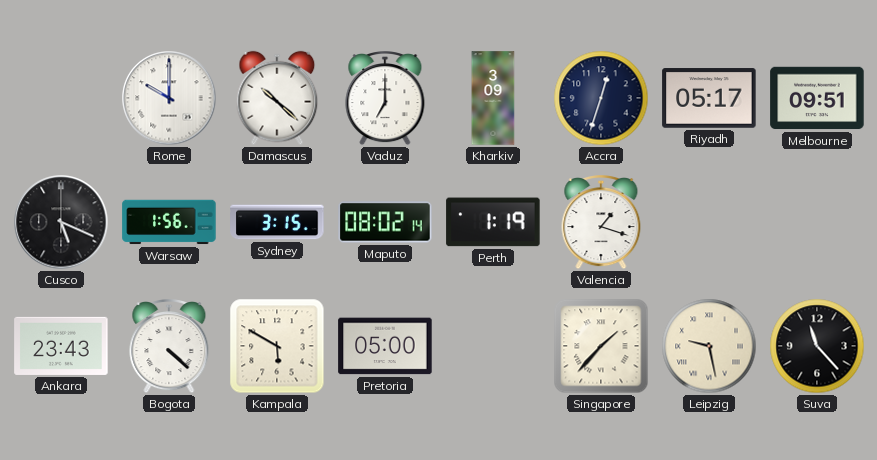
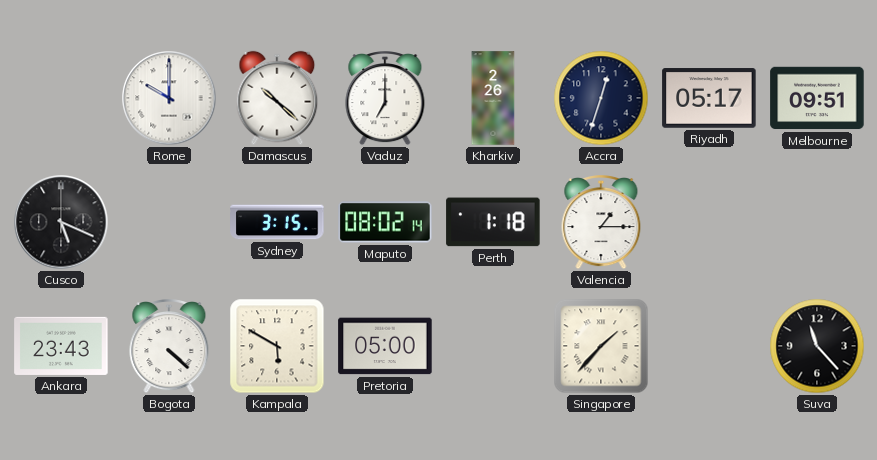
Kharkiv: 3:09 -> 2:26
Warsaw: 1:56 -> none
Perth: 1:19 -> 1:18
Valencia: 1:18 -> 1:15
Leipzig: 9:28 -> none
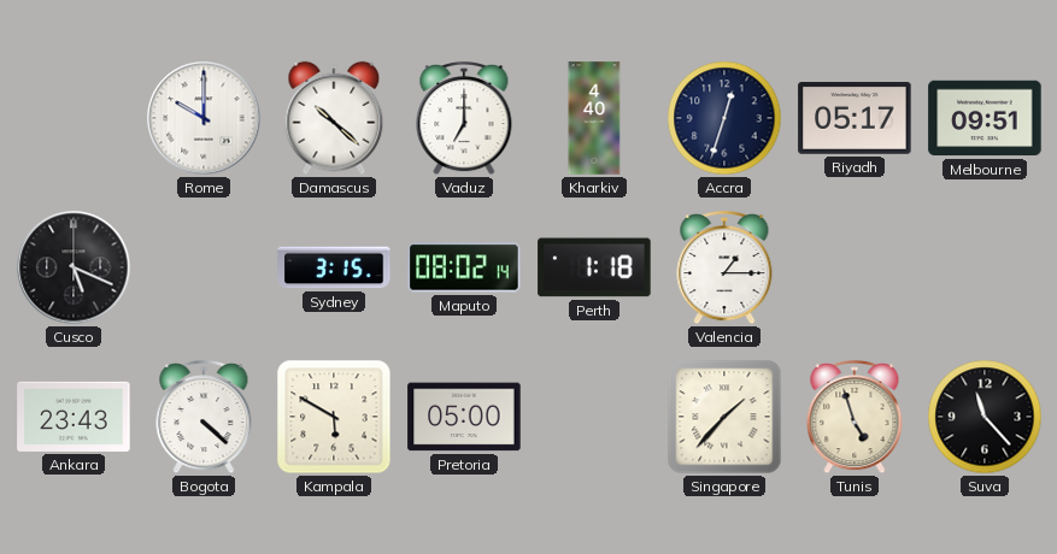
Kharkiv: 2:26 -> 4:40
Tunis: none -> 4:57
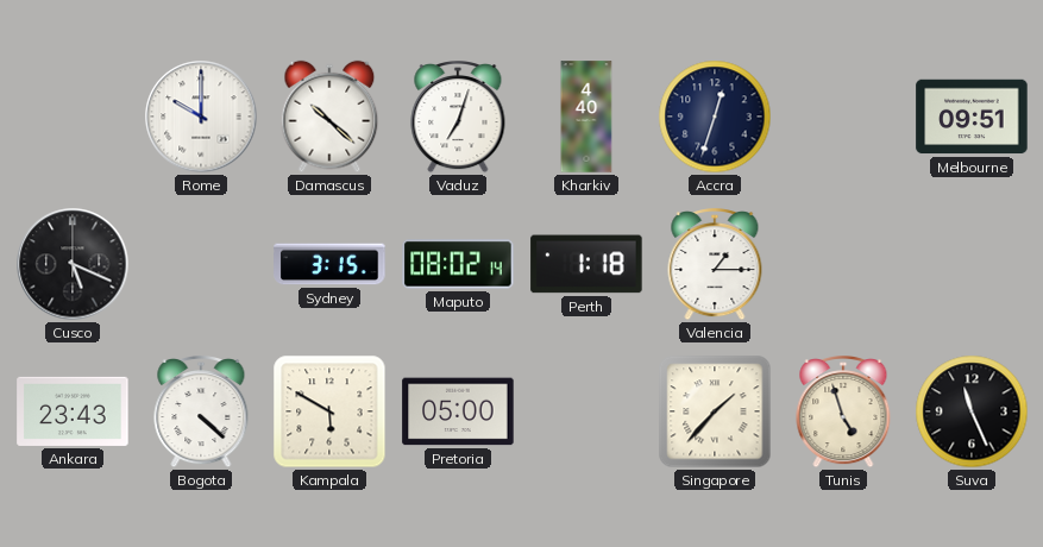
Vaduz: 7:00 -> 7:03
Riyadh: 05:17 -> none
Suva: 11:23 -> 11:26
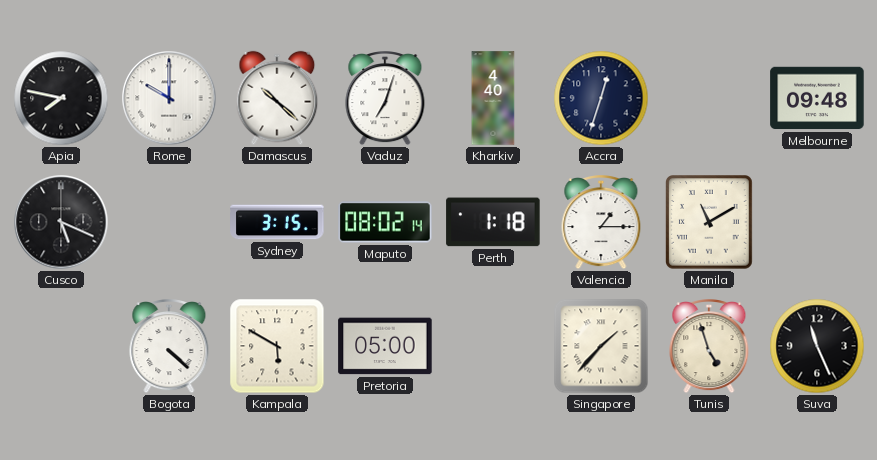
Apia: none -> 7:47
Melbourne: 09:51 -> 09:48
Manila: none -> 11:10
Ankara: 23:43 -> none
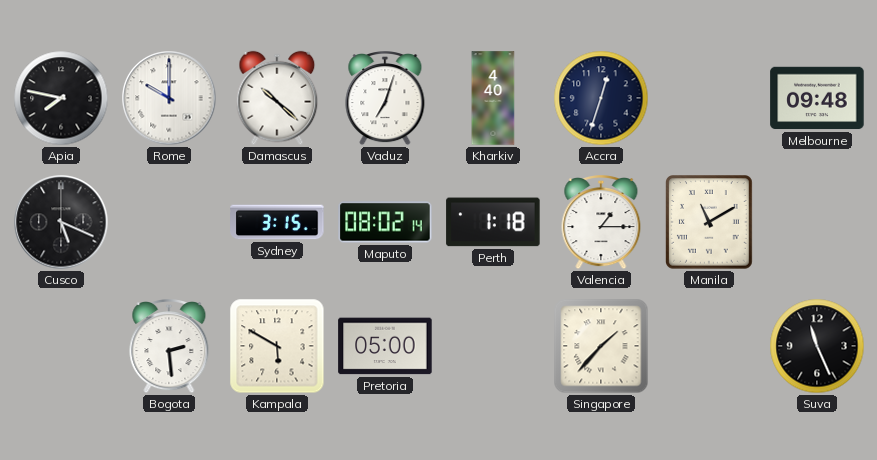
Bogota: 4:22 -> 2:29
Tunis: 4:57 -> none
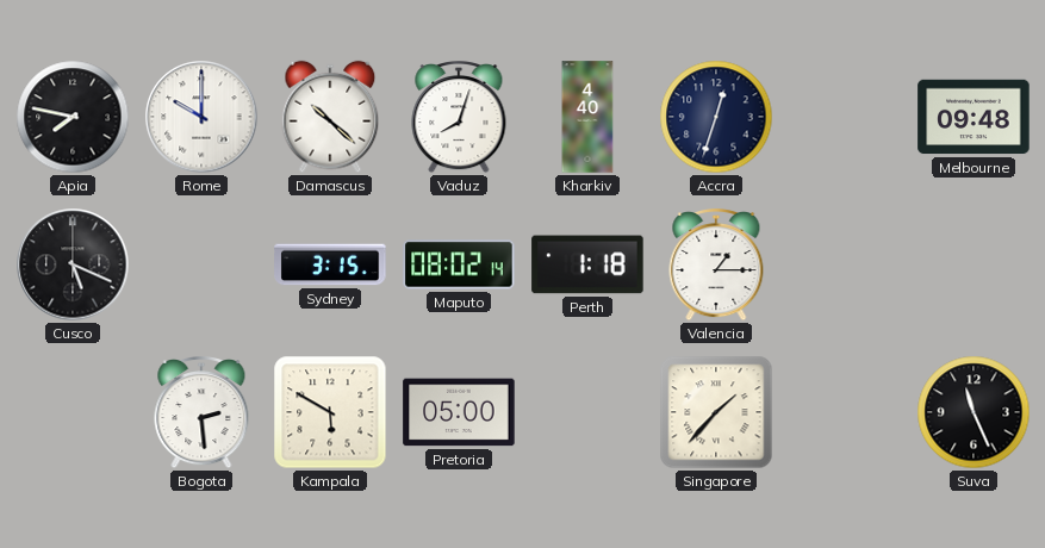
Vaduz: 7:03 -> 8:03
Manila: 11:10 -> none
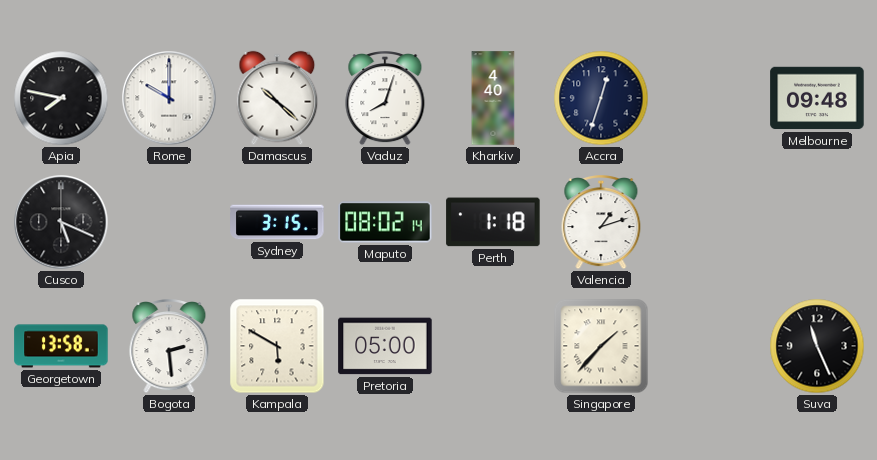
Valencia: 1:15 -> 1:12
Georgetown: none -> 13:58
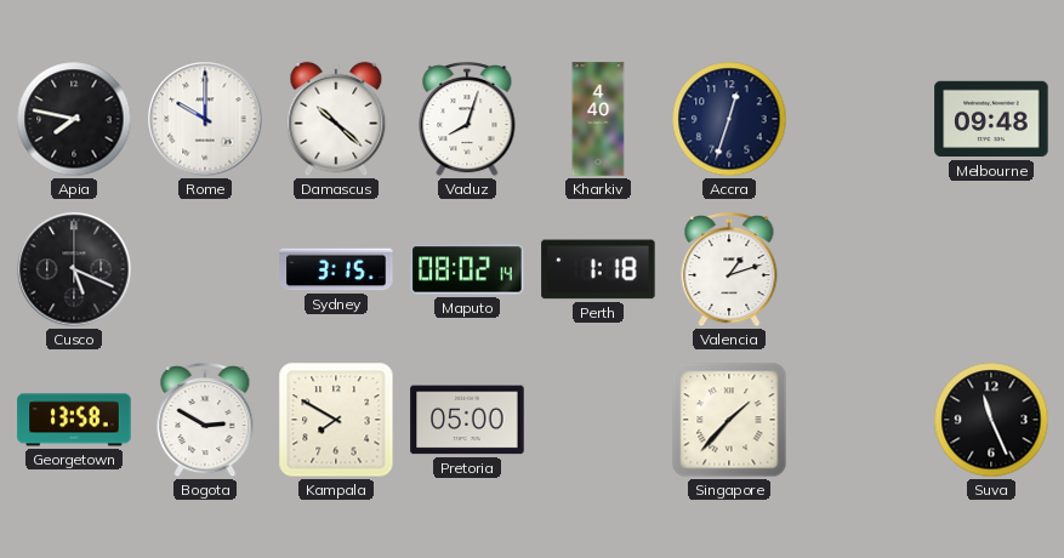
Bogota: 2:29 -> 2:50
Kampala: 5:50 -> 7:50
